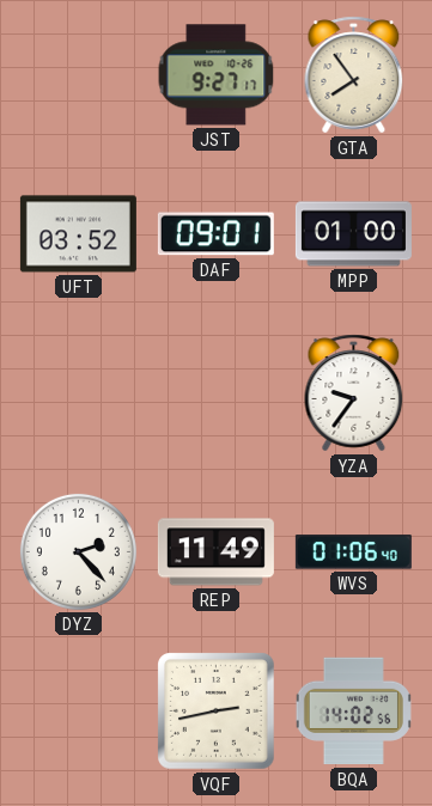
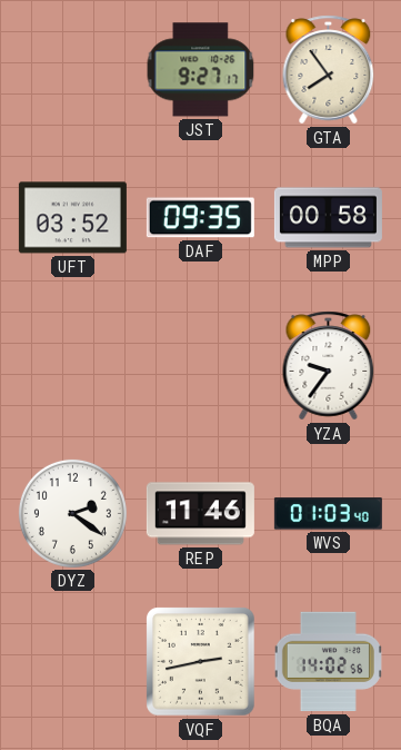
DAF: 09:01 -> 09:35
MPP: 01:00 -> 00:58
DYZ: 2:23 -> 2:21
REP: 11:49 -> 11:46
WVS: 01:06 -> 01:03
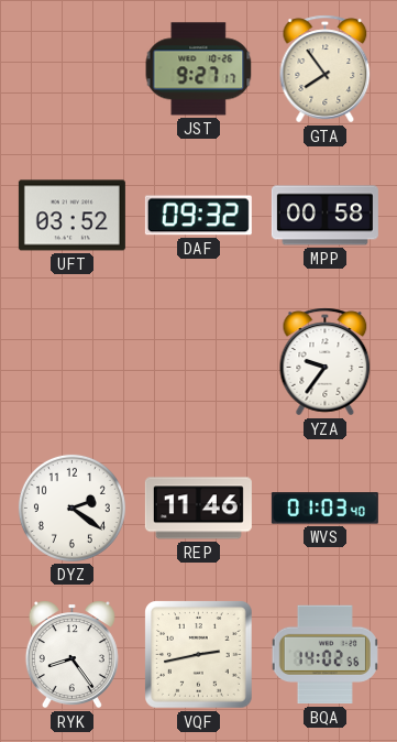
DAF: 09:35 -> 09:32
RYK: none -> 8:24
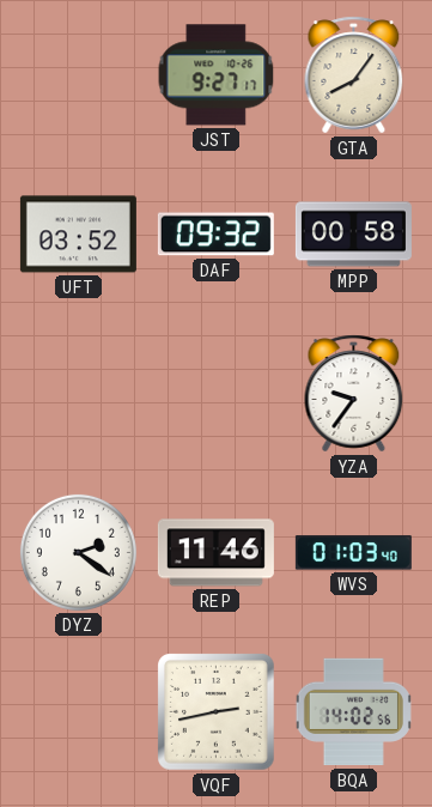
GTA: 7:54 -> 8:06
RYK: 8:24 -> none
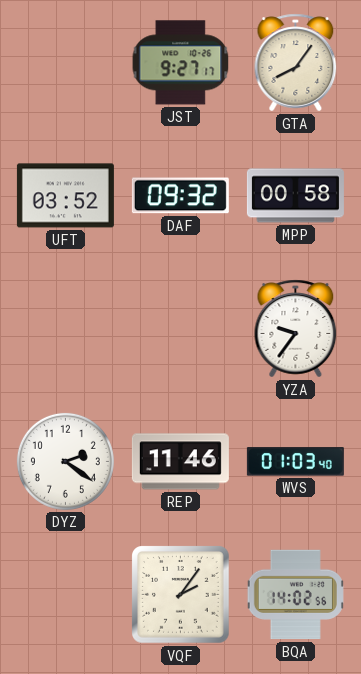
VQF: 2:43 -> 2:06
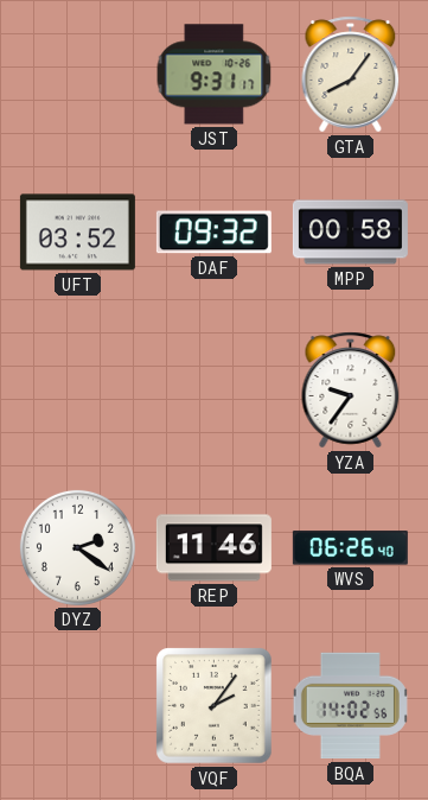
JST: 9:27 -> 9:31
WVS: 01:03 -> 06:26
